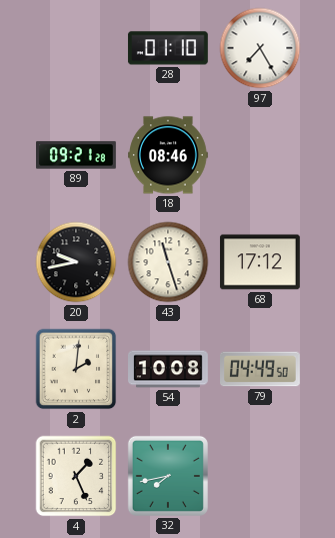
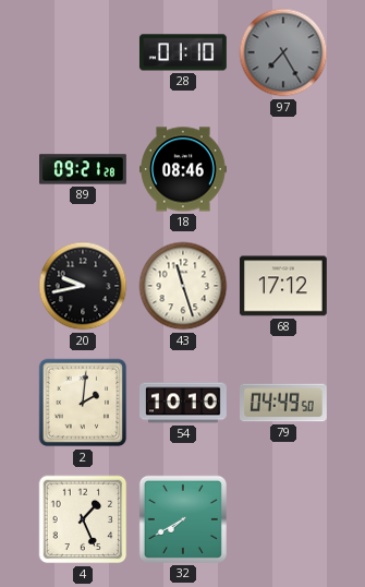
97 dial: white -> grey
54: 10:08 -> 10:10
32: 7:43 -> 7:40
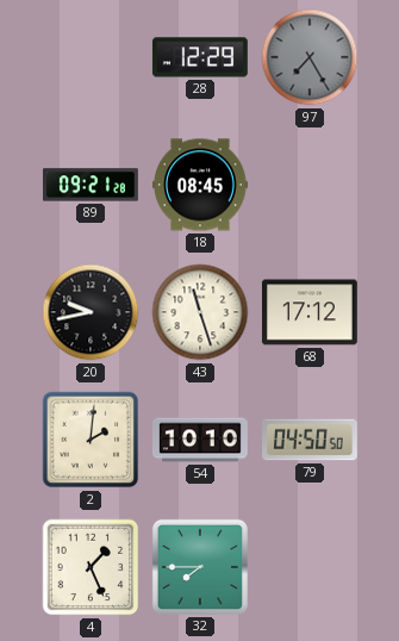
28: 01:10 -> 12:29
18: 08:46 -> 08:45
79: 04:49 -> 04:50
32: 7:40 -> 7:45
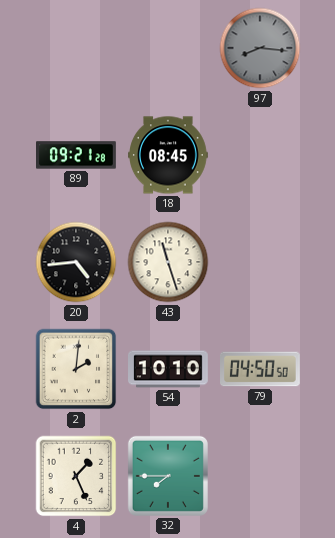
28: 12:29 -> none
97: 7:25 -> 8:16
20: 9:43 -> 4:44
68: 17:12 -> none
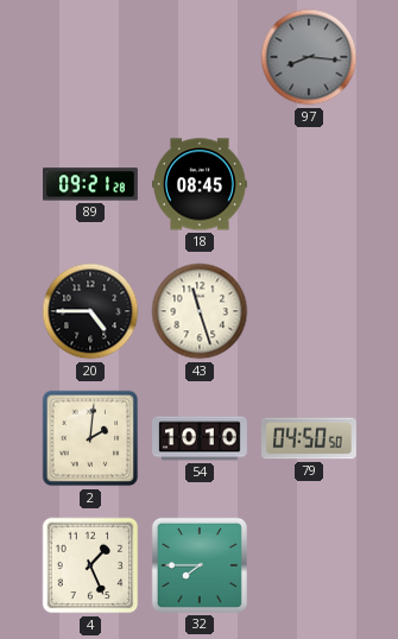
20: 4:44 -> 4:45
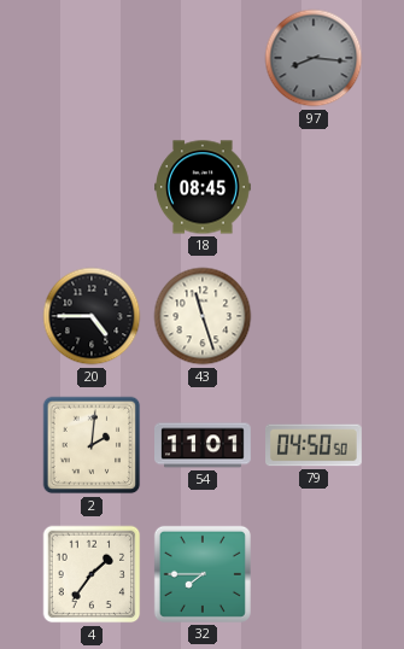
89: 09:21 -> none
54: 10:10 -> 11:01
4: 1:26 -> 1:36
